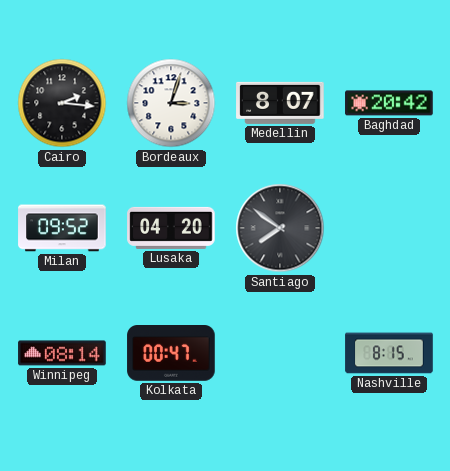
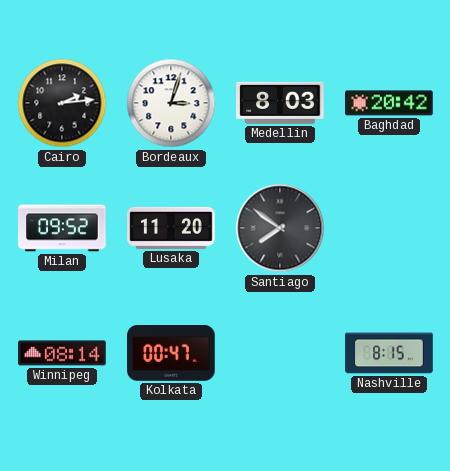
Cairo: 2:16 -> 2:14
Medellin: 8:07 -> 8:03
Lusaka: 04:20 -> 11:20
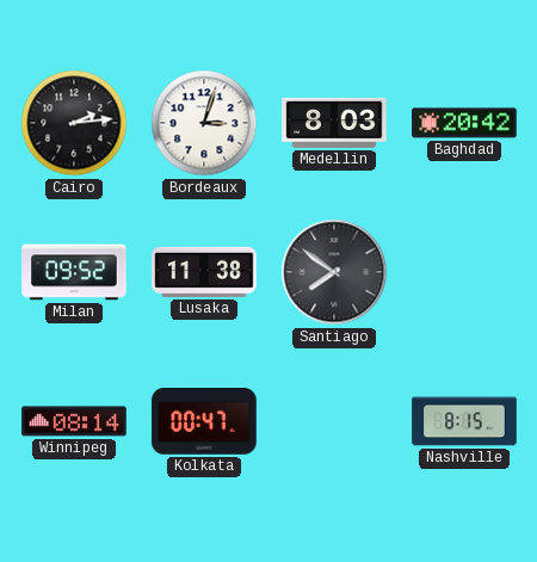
Lusaka: 11:20 -> 11:38
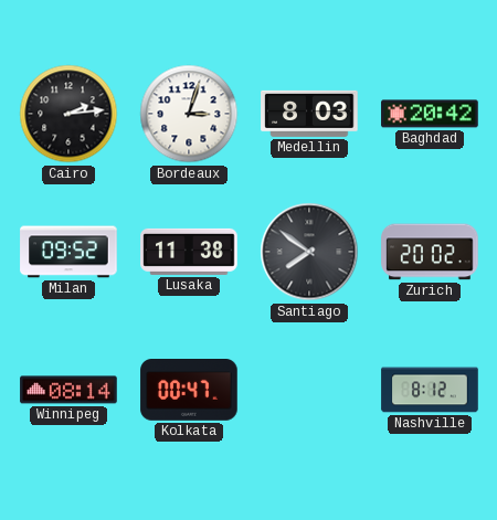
Zurich: none -> 20:02
Nashville: 8:15 -> 8:12
